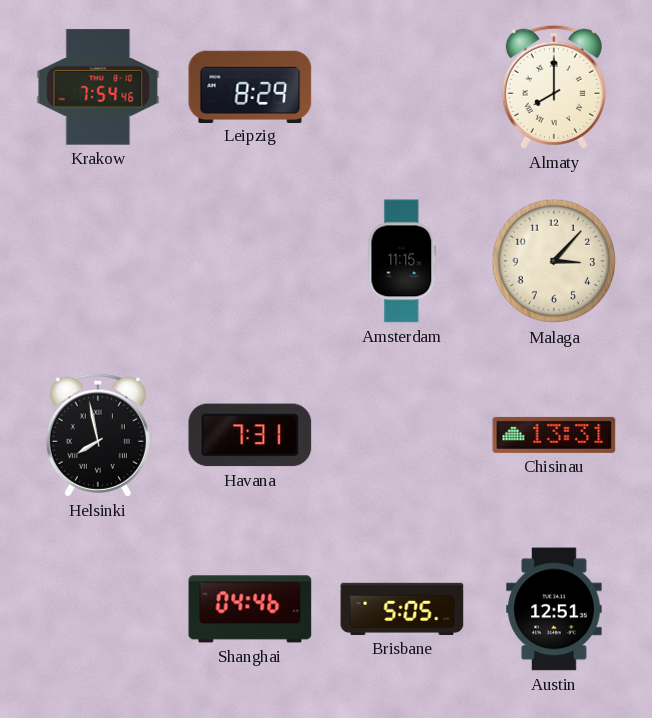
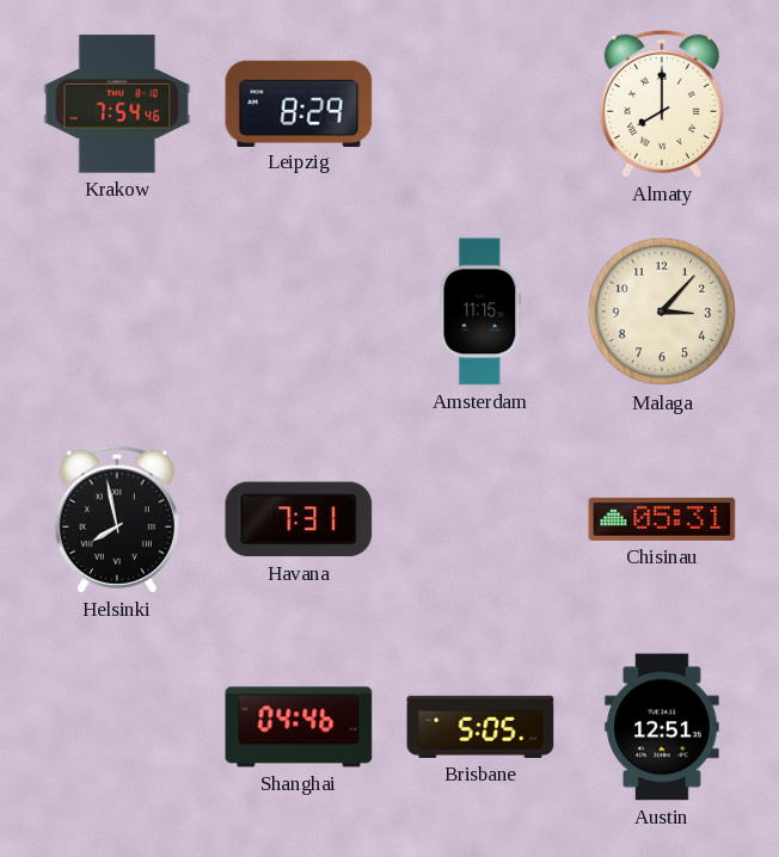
Chisinau: 13:31 -> 05:31
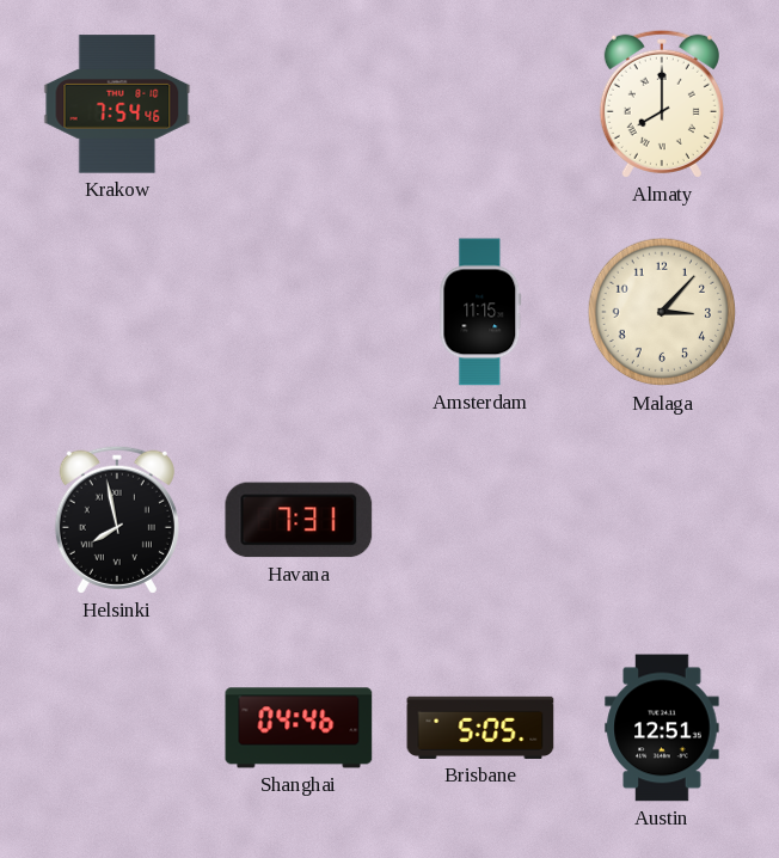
Leipzig: 8:29 -> none
Chisinau: 05:31 -> none
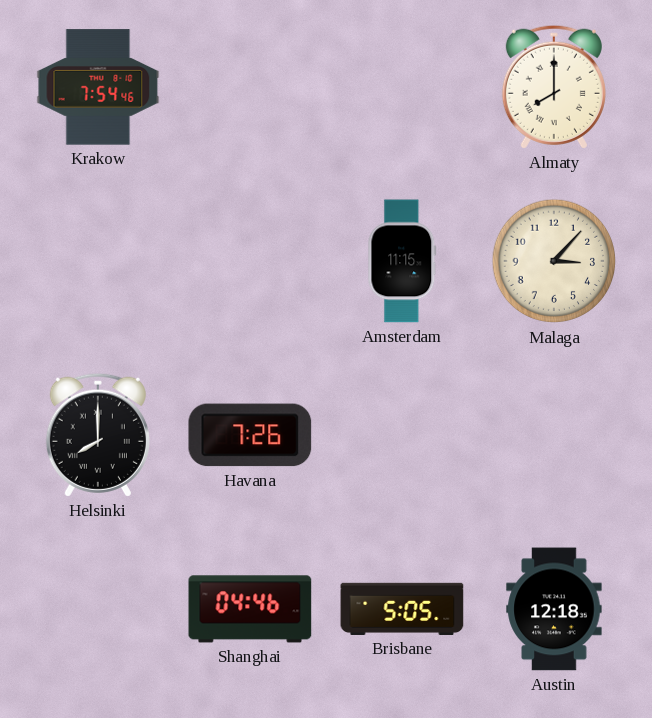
Helsinki: 7:58 -> 8:00
Havana: 7:31 -> 7:26
Austin: 12:51 -> 12:18
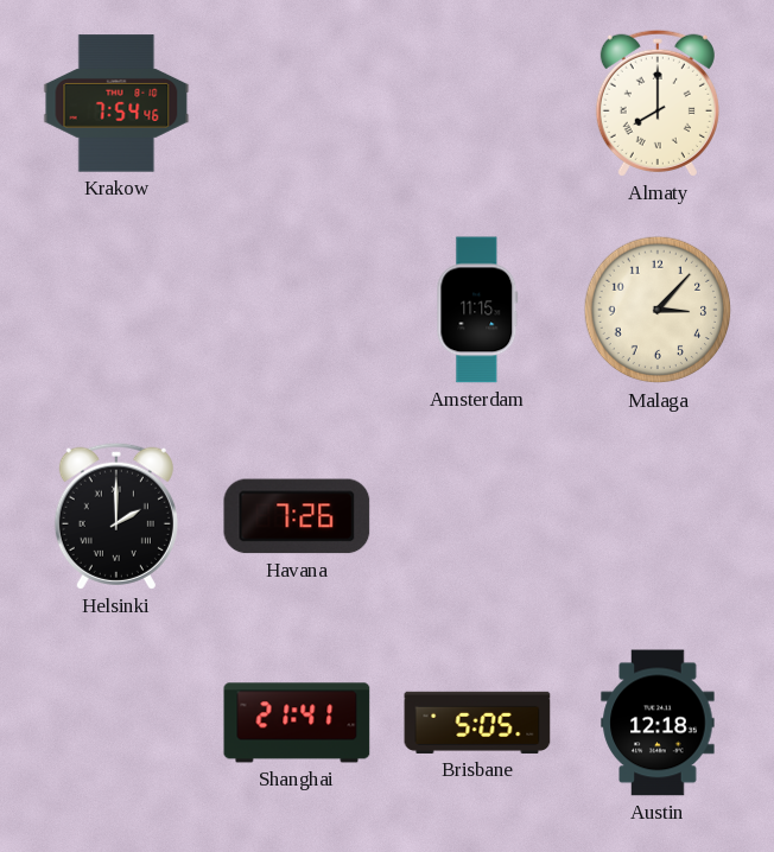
Helsinki: 8:00 -> 2:00
Shanghai: 04:46 -> 21:41
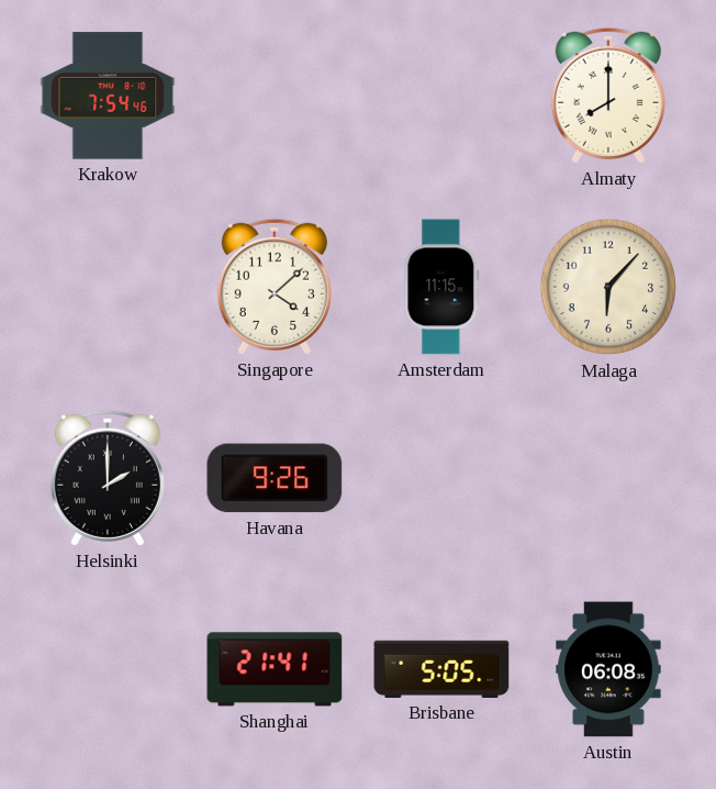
Singapore: none -> 4:08
Malaga: 3:07 -> 6:07
Havana: 7:26 -> 9:26
Austin: 12:18 -> 06:08
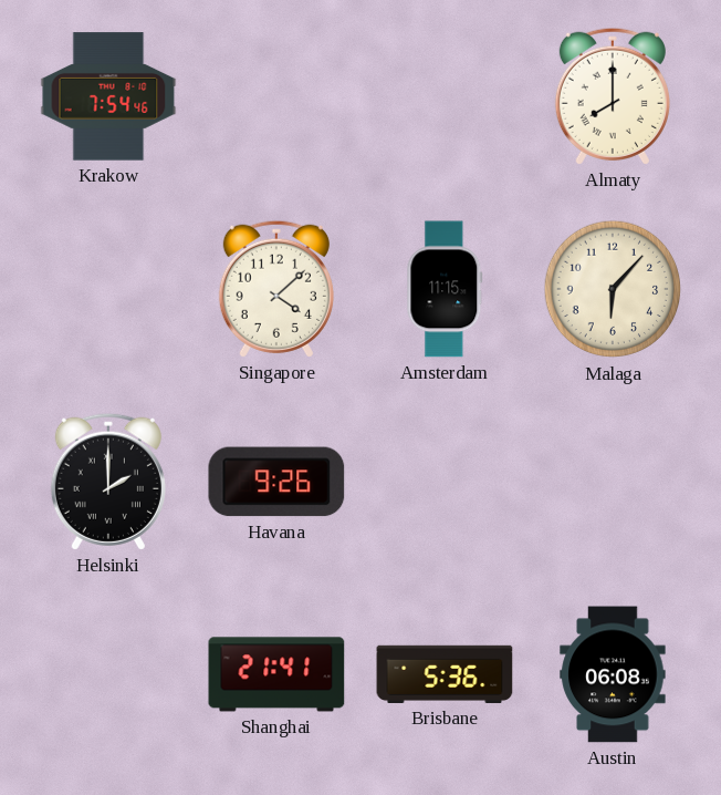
Brisbane: 5:05 -> 5:36
